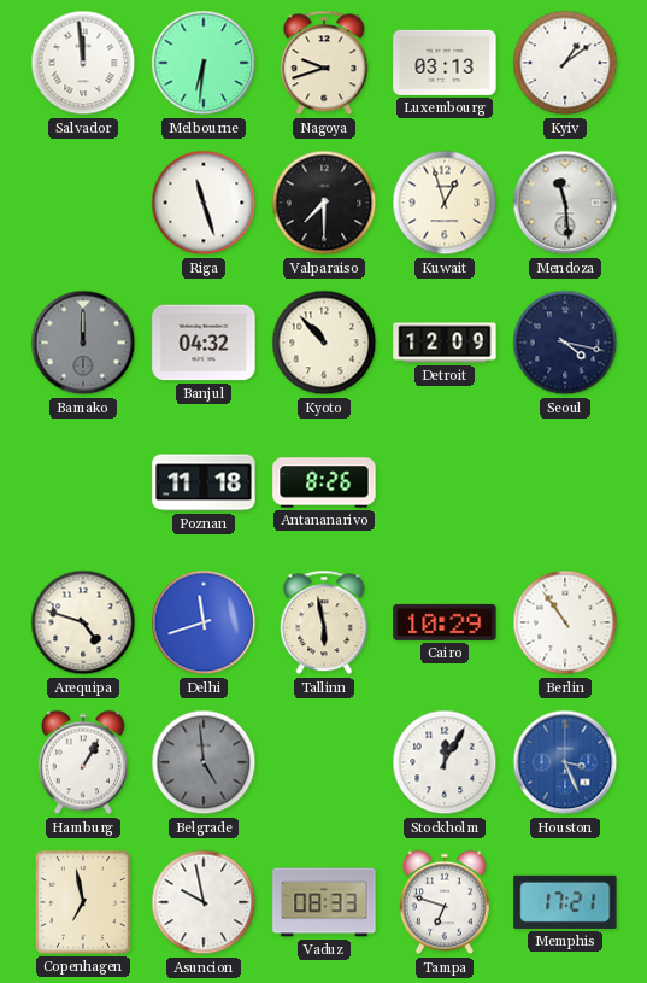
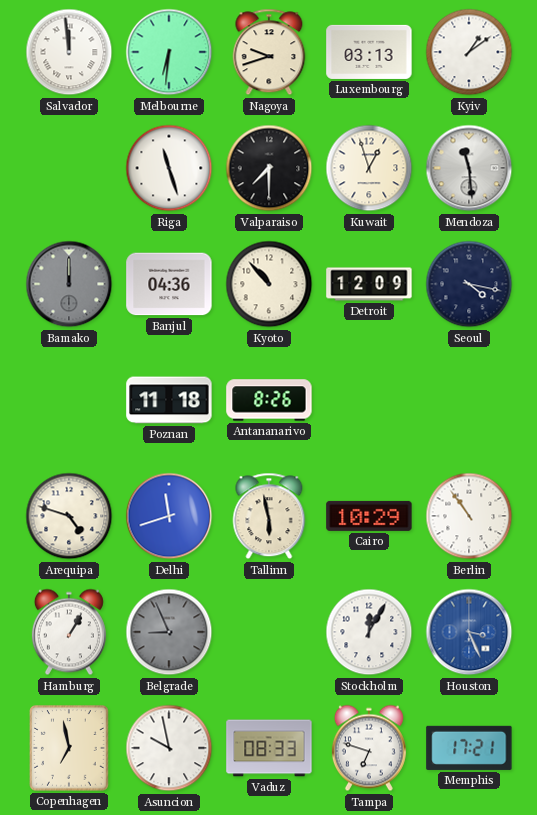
Banjul: 04:32 -> 04:36
Belgrade: 4:59 -> 8:56
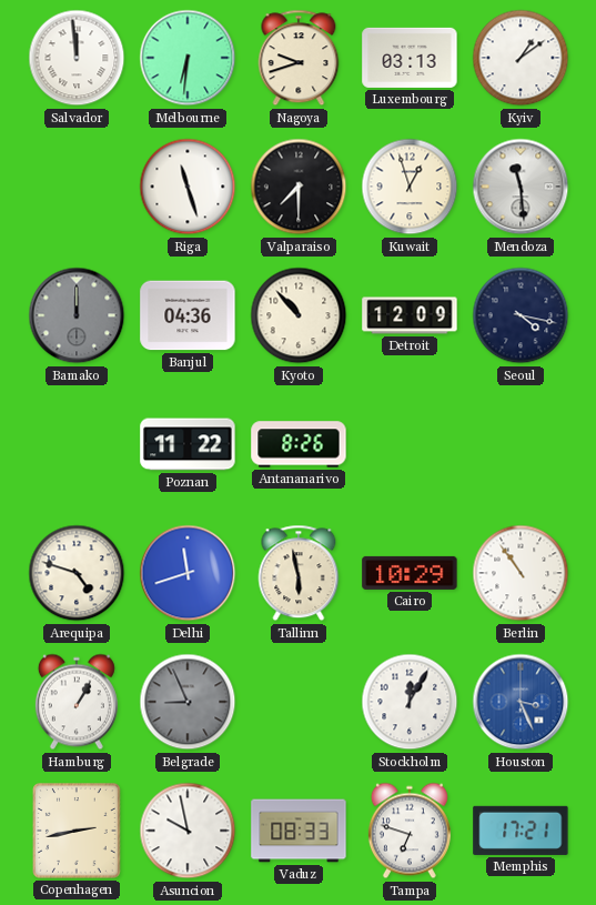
Poznan: 11:18 -> 11:22
Copenhagen: 6:58 -> 2:43
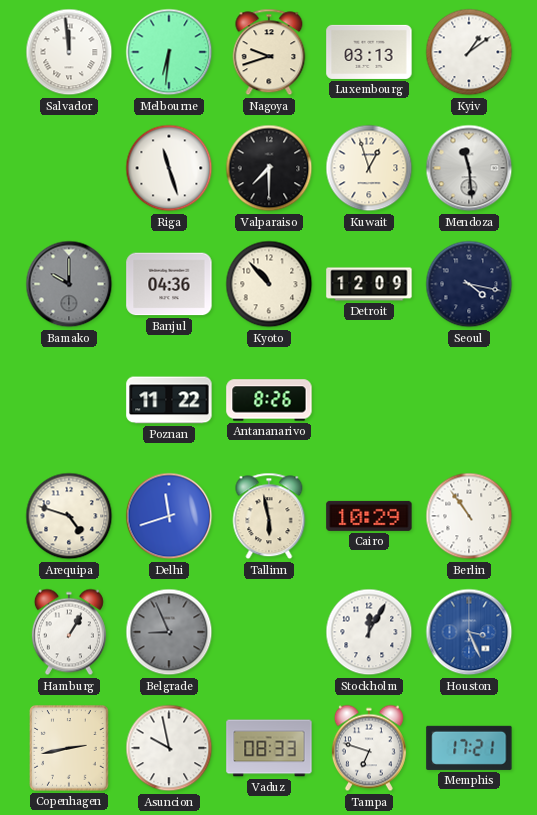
Bamako: 12:00 -> 10:00
